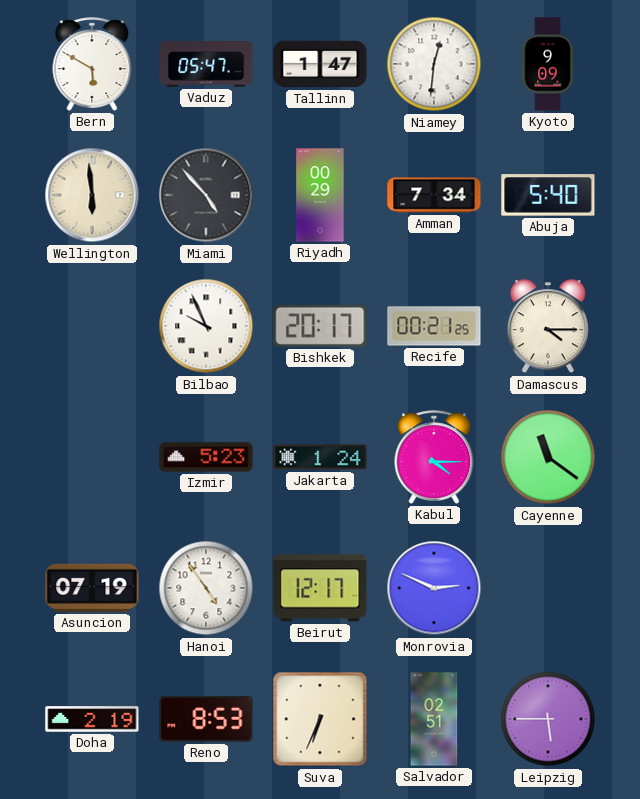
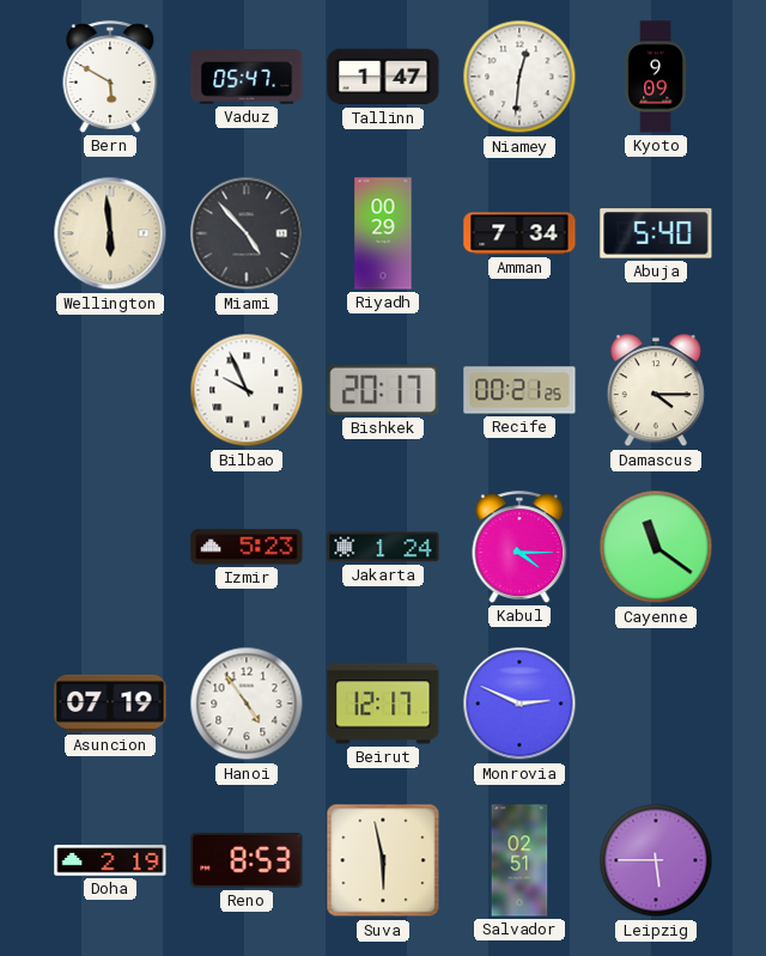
Suva: 6:34 -> 5:58
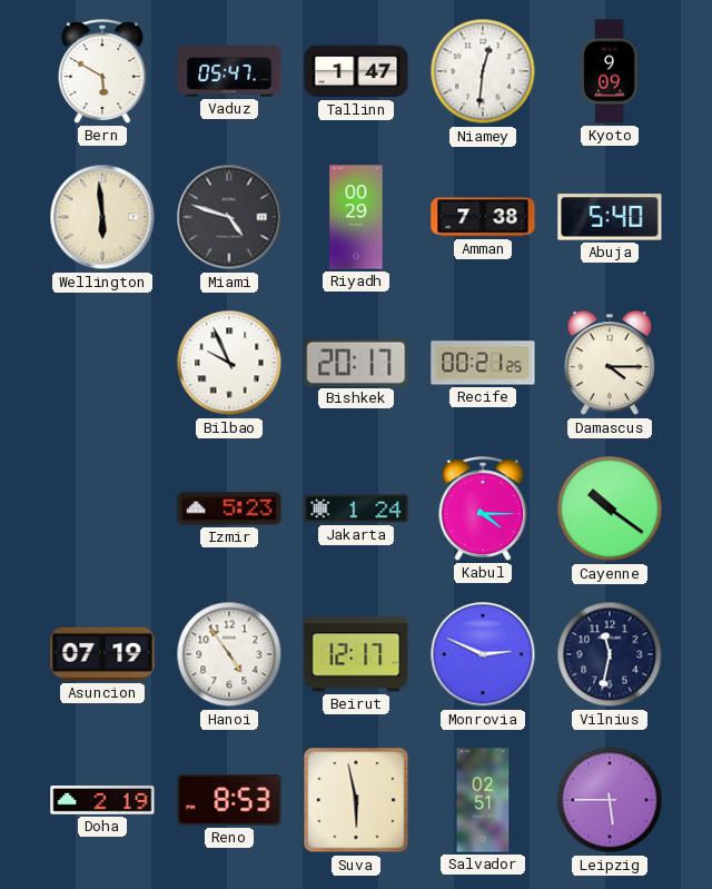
Miami: 4:53 -> 4:48
Amman: 7:34 -> 7:38
Cayenne: 11:21 -> 10:21
Vilnius: none -> 11:32
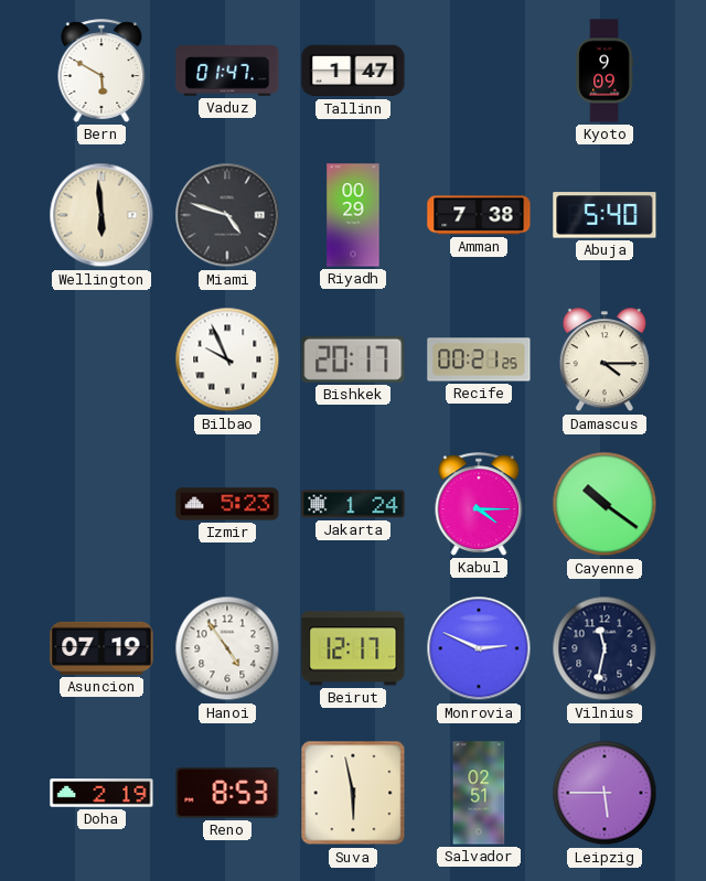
Vaduz: 05:47 -> 01:47
Niamey: 12:31 -> none
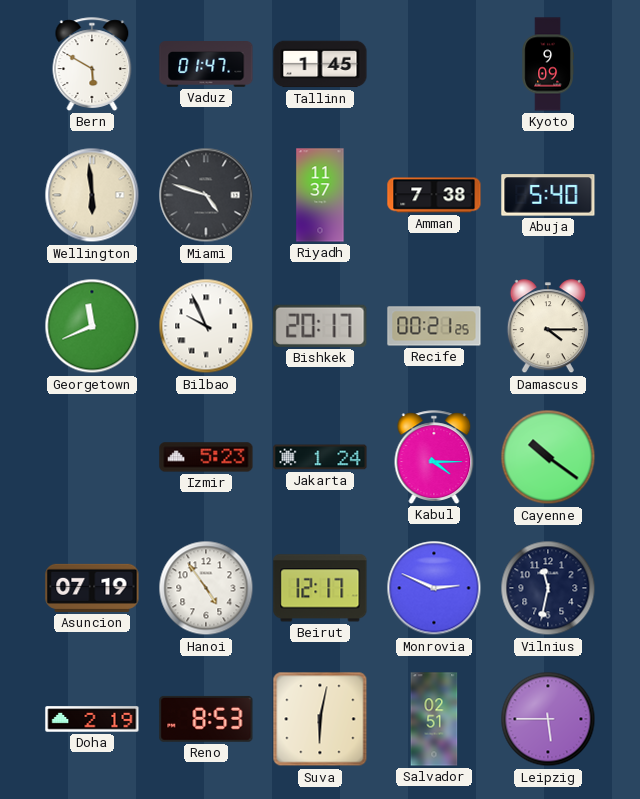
Tallinn: 1:47 -> 1:45
Riyadh: 00:29 -> 11:37
Georgetown: none -> 11:41
Suva: 5:58 -> 6:02
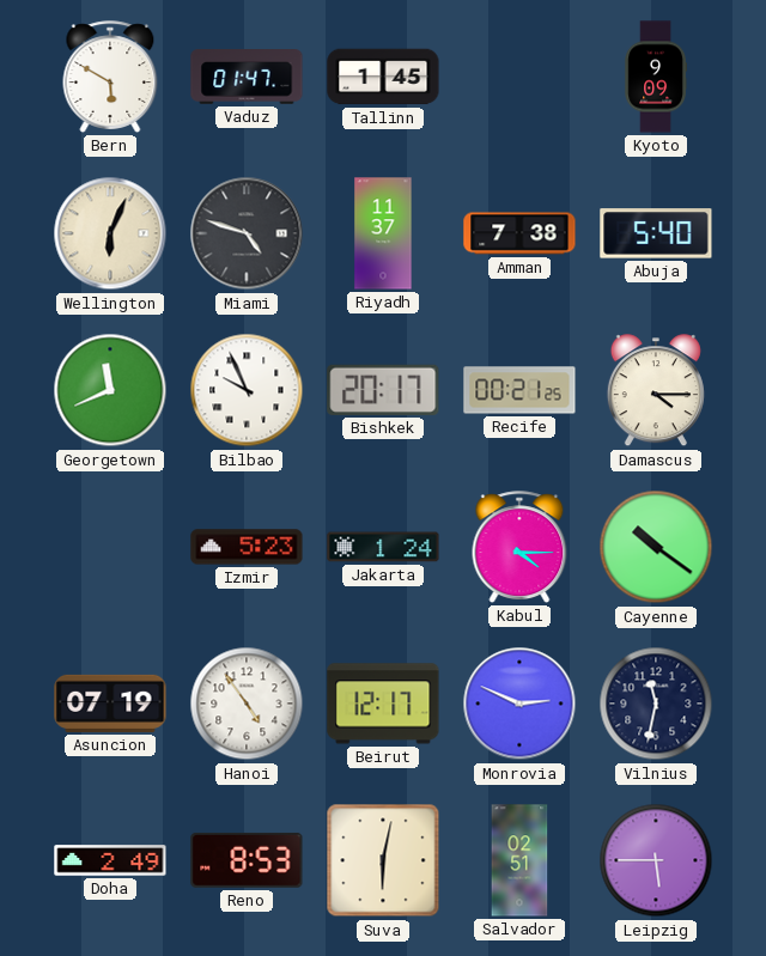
Wellington: 5:59 -> 6:04
Doha: 2:19 -> 2:49
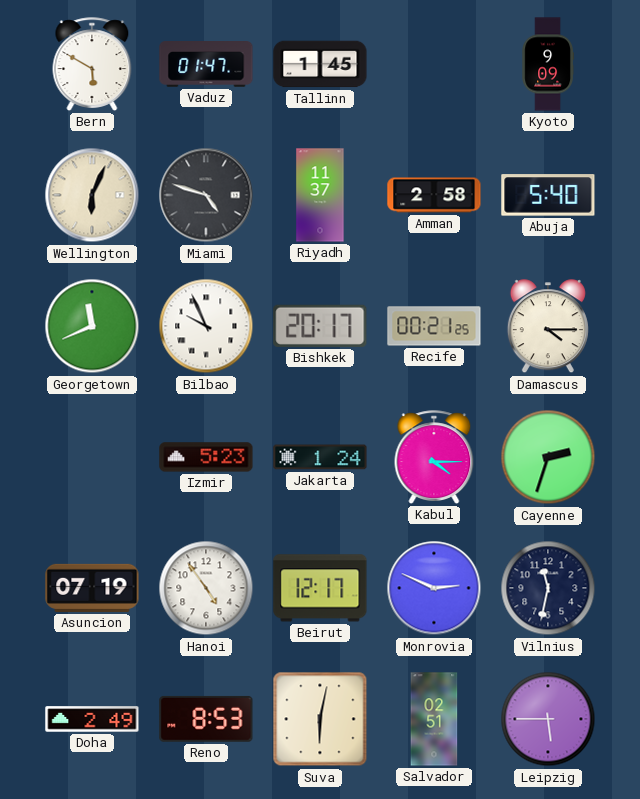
Amman: 7:38 -> 2:58
Cayenne: 10:21 -> 2:33
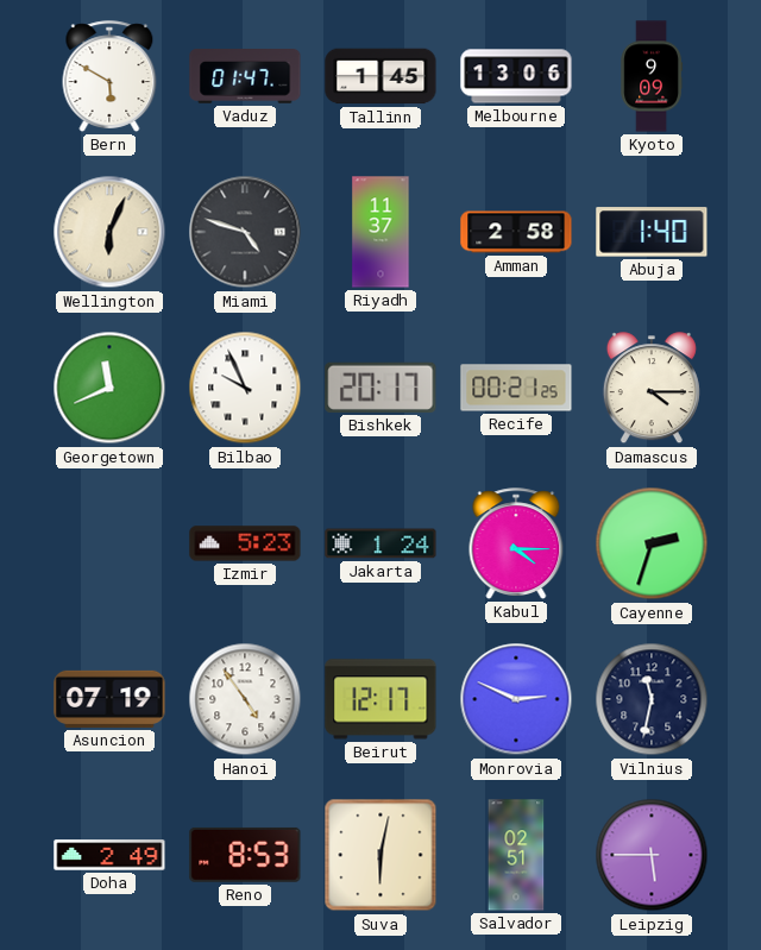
Melbourne: none -> 13:06
Abuja: 5:40 -> 1:40
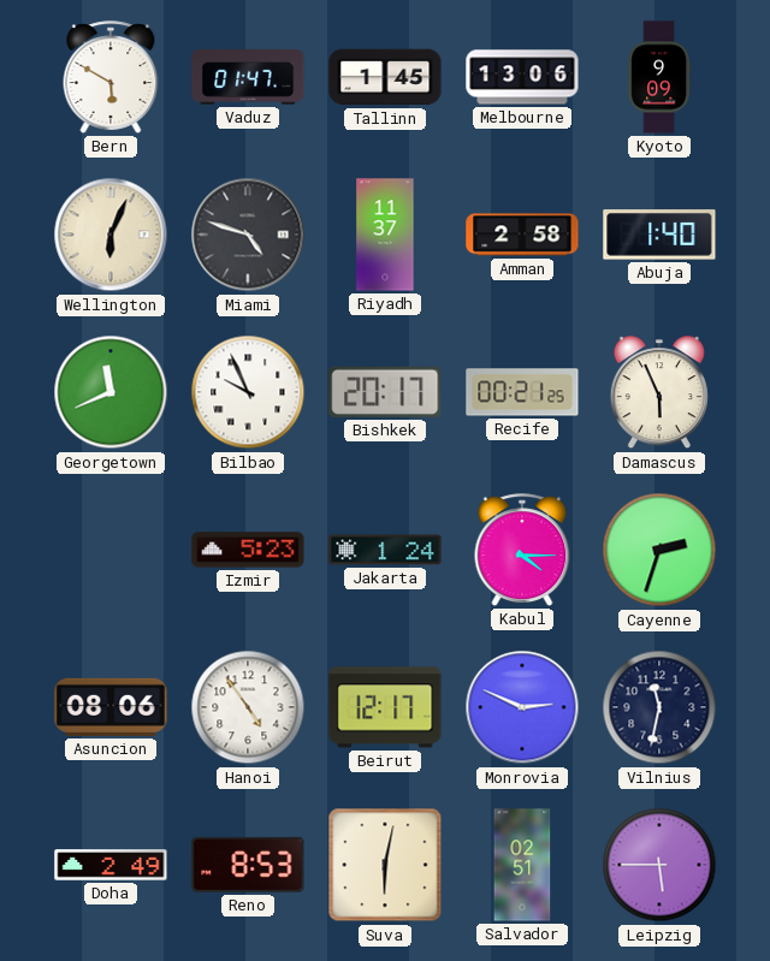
Damascus: 4:15 -> 5:56
Asuncion: 07:19 -> 08:06
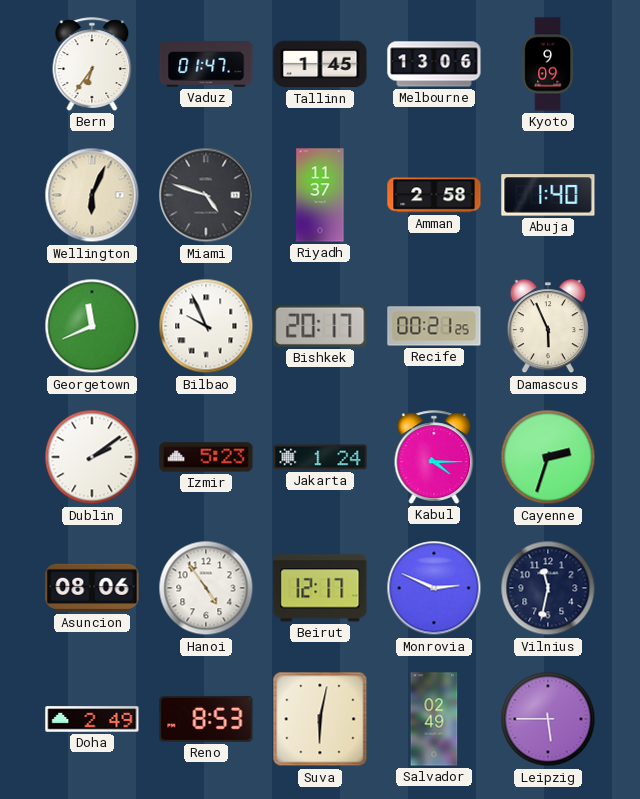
Bern: 5:50 -> 6:36
Dublin: none -> 2:09
Salvador: 02:51 -> 02:49
